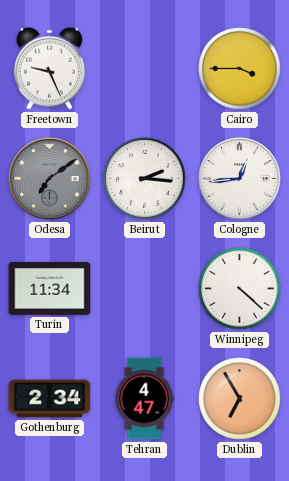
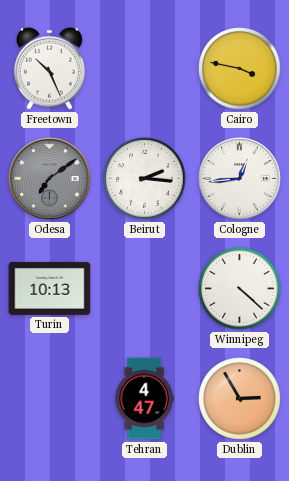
Freetown: 9:26 -> 10:26
Cairo: 3:45 -> 3:47
Turin: 11:34 -> 10:13
Gothenburg: 2:34 -> none
Dublin: 6:55 -> 2:55
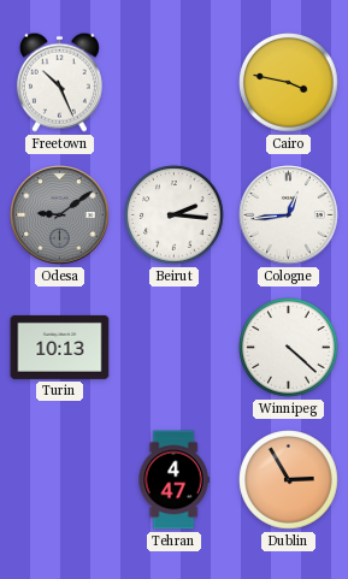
Odesa: 7:09 -> 9:09
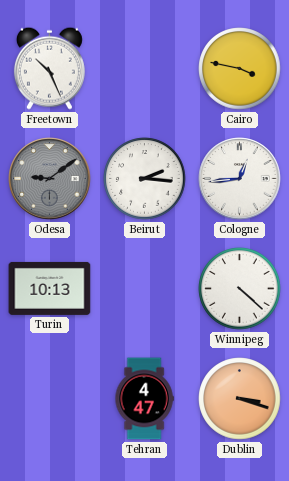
Dublin: 2:55 -> 3:18
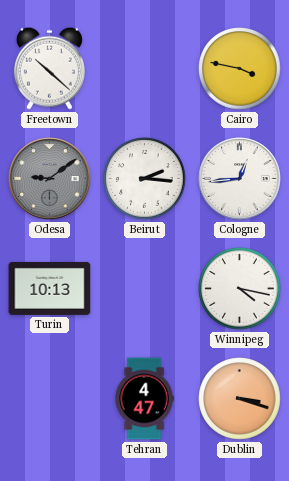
Freetown: 10:26 -> 10:22
Winnipeg: 4:22 -> 4:17
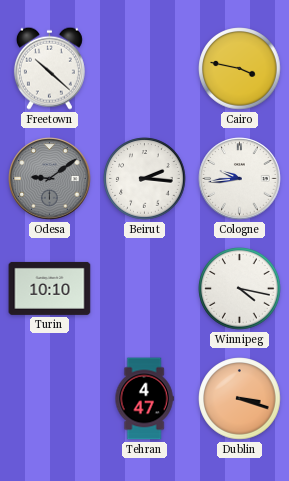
Cologne: 12:44 -> 9:44
Turin: 10:13 -> 10:10
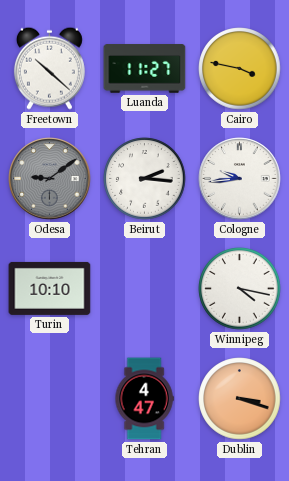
Luanda: none -> 11:27
